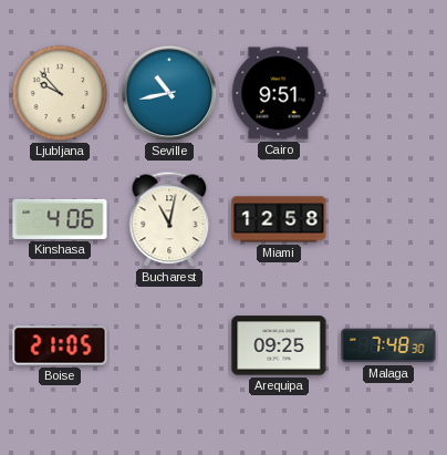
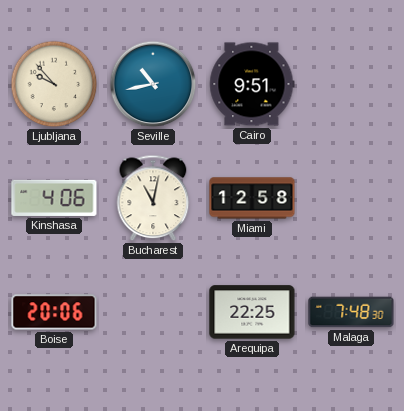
Boise: 21:05 -> 20:06
Arequipa: 09:25 -> 22:25
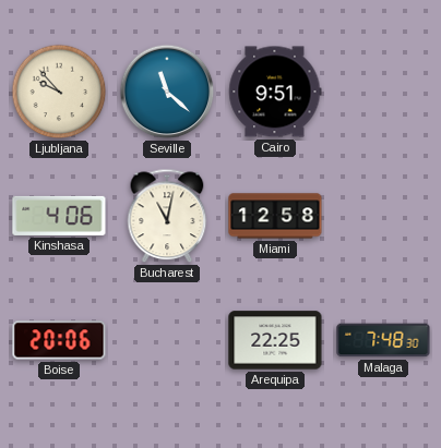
Seville: 10:43 -> 11:22
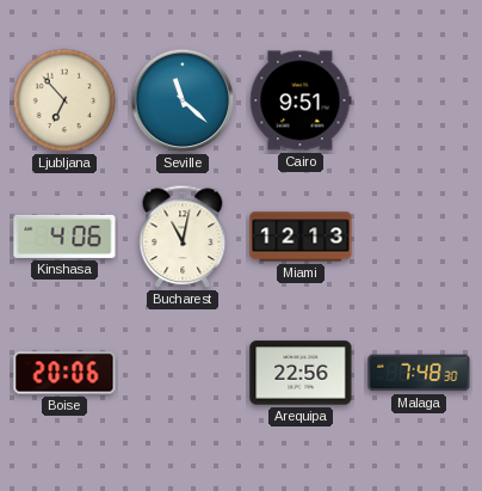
Ljubljana: 9:53 -> 6:53
Miami: 12:58 -> 12:13
Arequipa: 22:25 -> 22:56
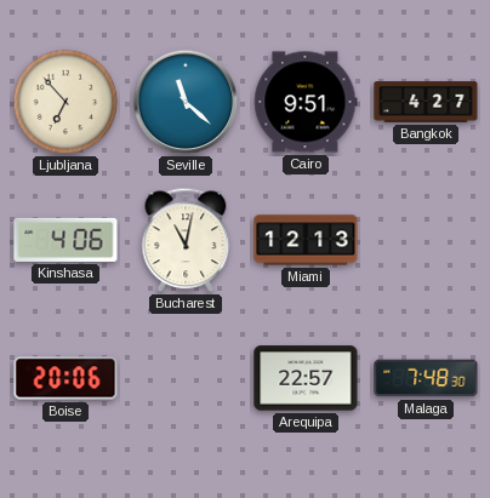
Bangkok: none -> 4:27
Arequipa: 22:56 -> 22:57
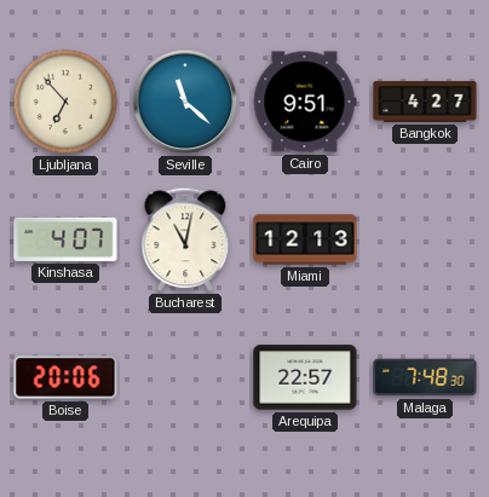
Kinshasa: 4:06 -> 4:07
